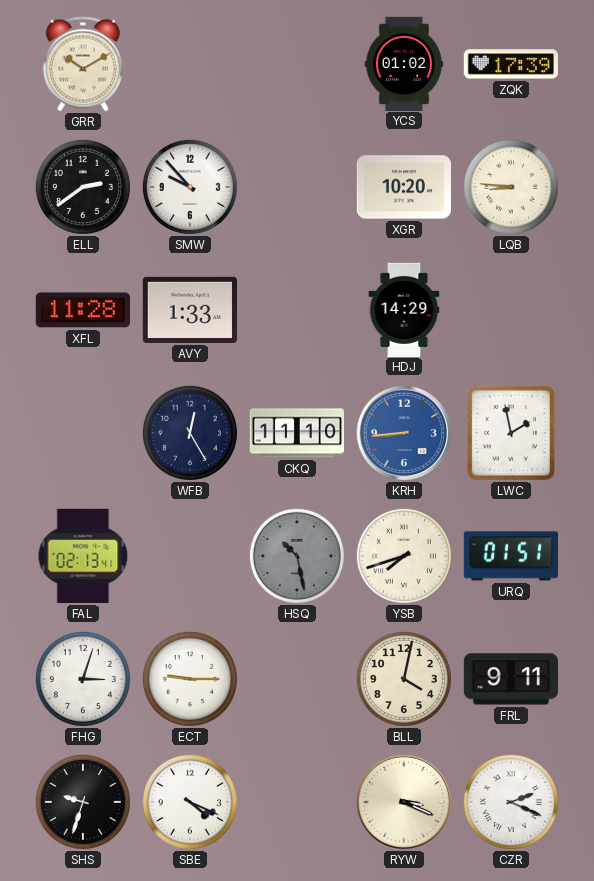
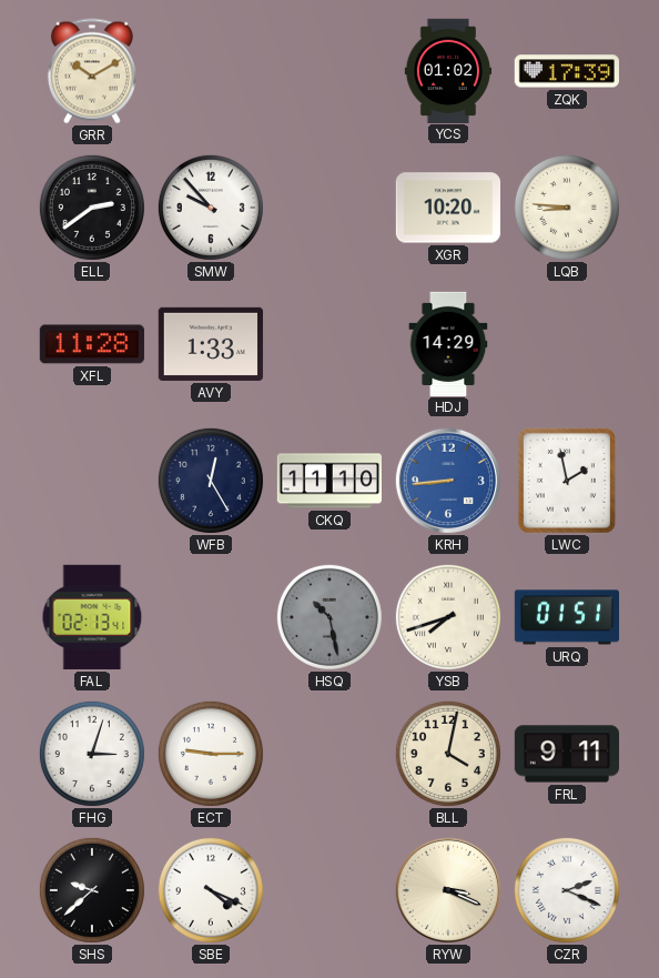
SHS: 9:33 -> 9:38
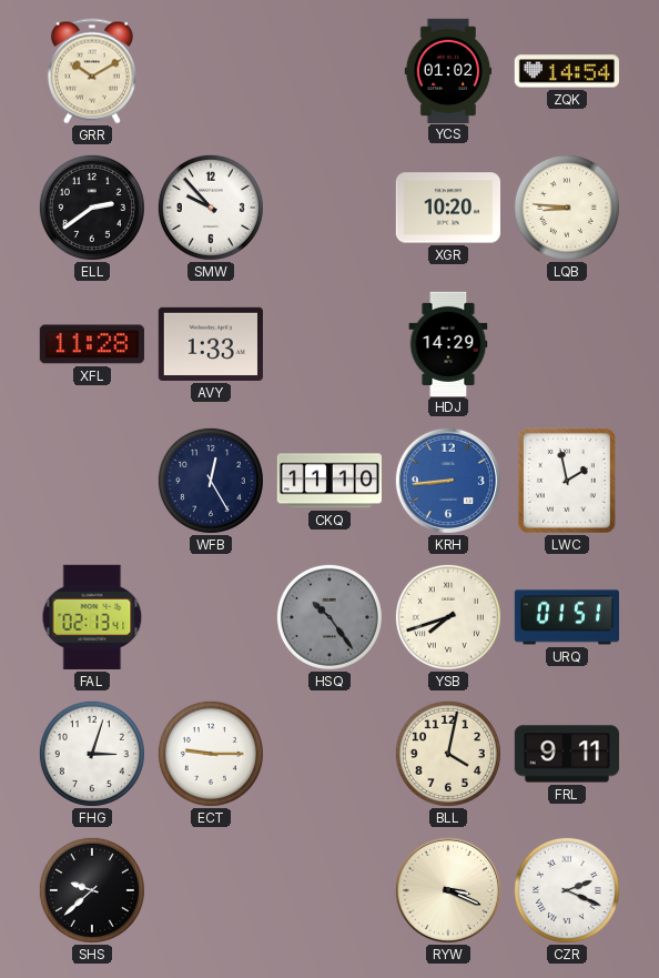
ZQK: 17:39 -> 14:54
HSQ: 10:28 -> 10:24
SBE: 4:19 -> none
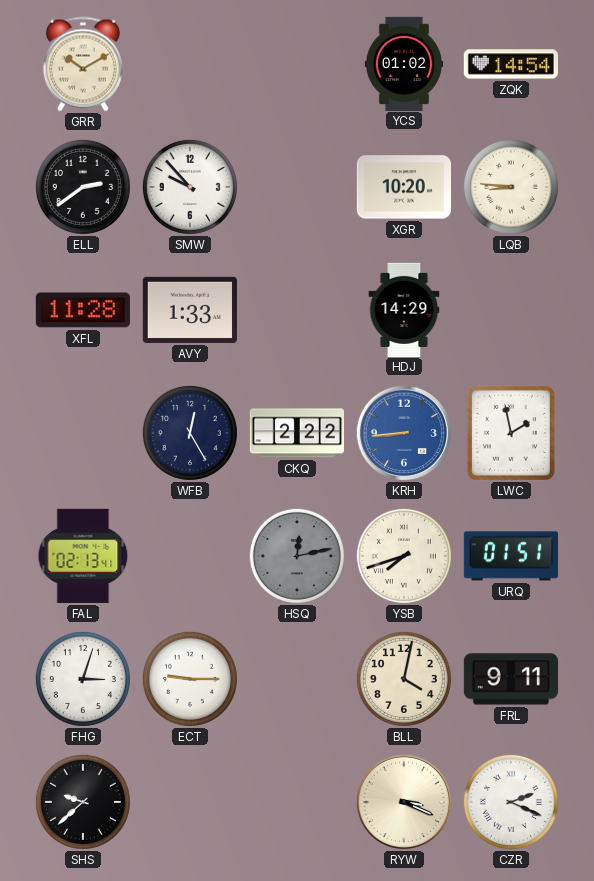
CKQ: 11:10 -> 2:22
HSQ: 10:24 -> 12:13
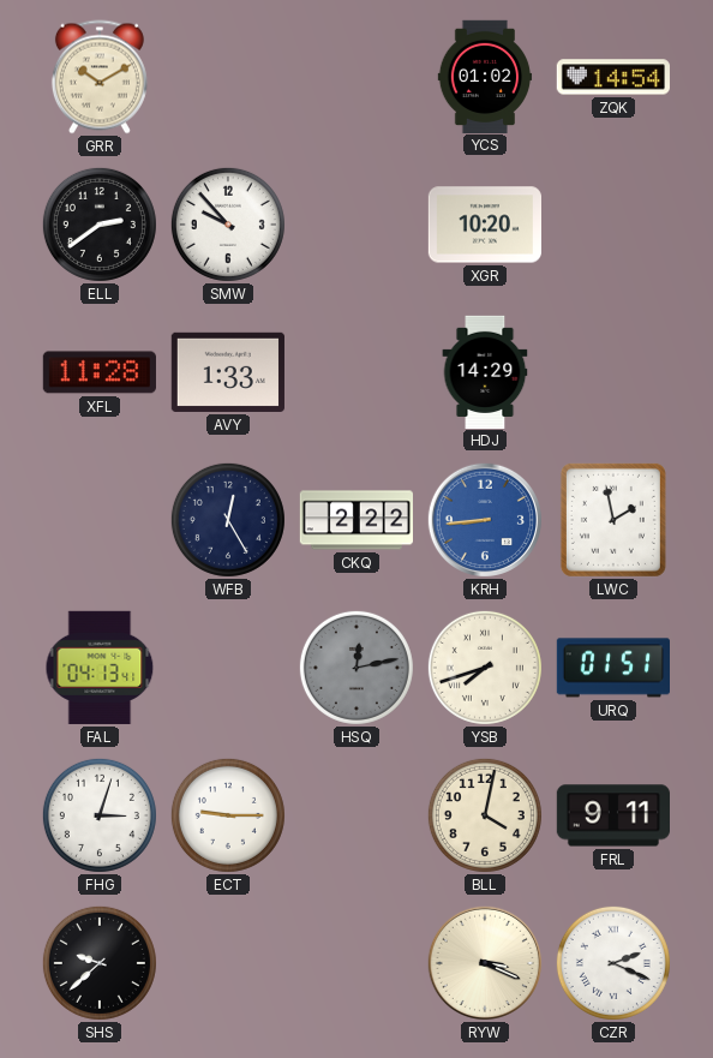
LQB: 8:46 -> none
FAL: 02:13 -> 04:13
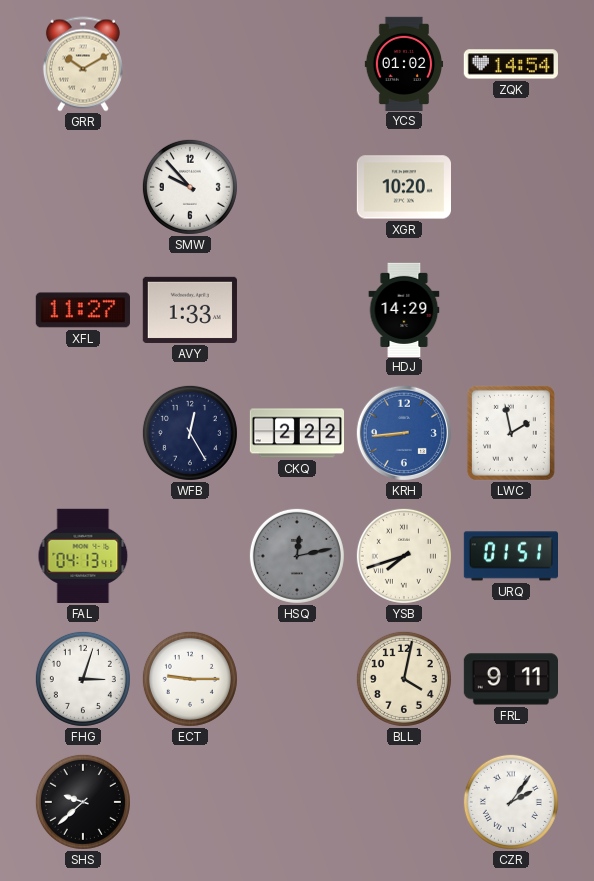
ELL: 2:39 -> none
XFL: 11:28 -> 11:27
RYW: 3:19 -> none
CZR: 2:19 -> 2:06
